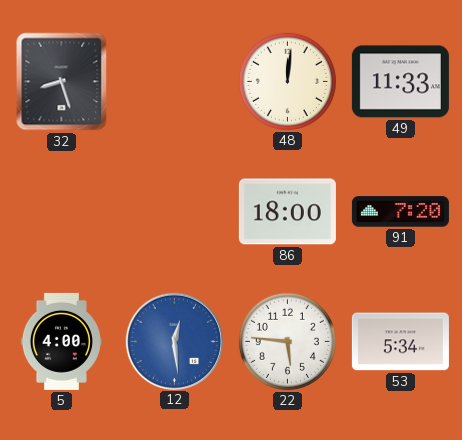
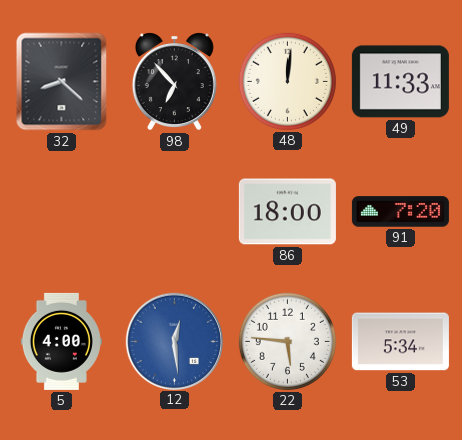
32: 8:27 -> 8:22
98: none -> 6:53
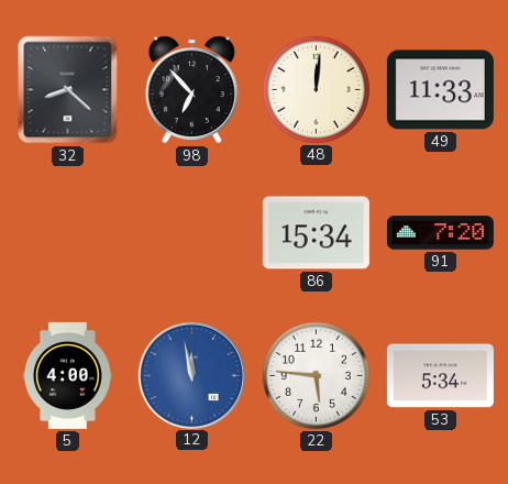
86: 18:00 -> 15:34
12: 12:29 -> 11:58
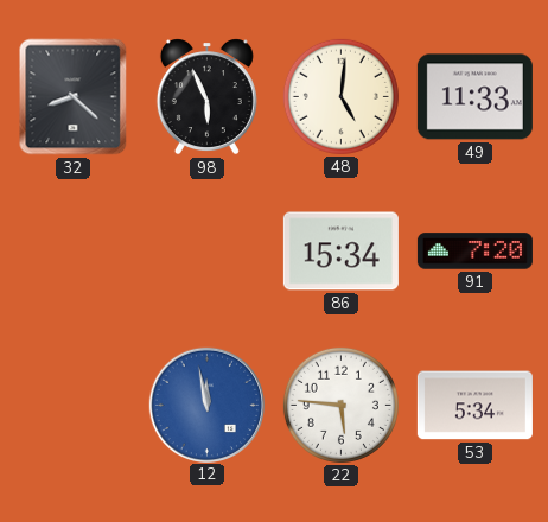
98: 6:53 -> 5:56
48: 12:01 -> 5:01
5: 4:00 -> none
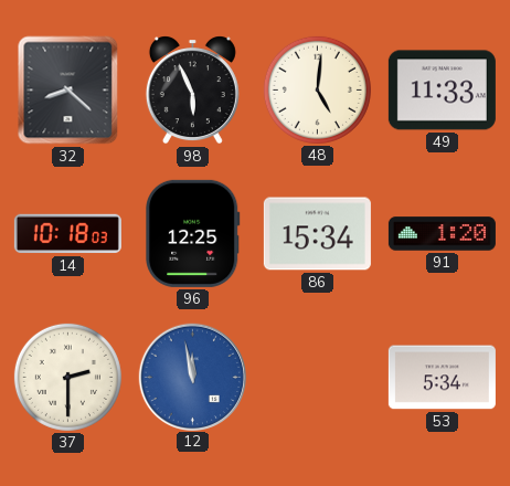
14: none -> 10:18
96: none -> 12:25
91: 7:20 -> 1:20
37: none -> 2:30
22: 5:46 -> none
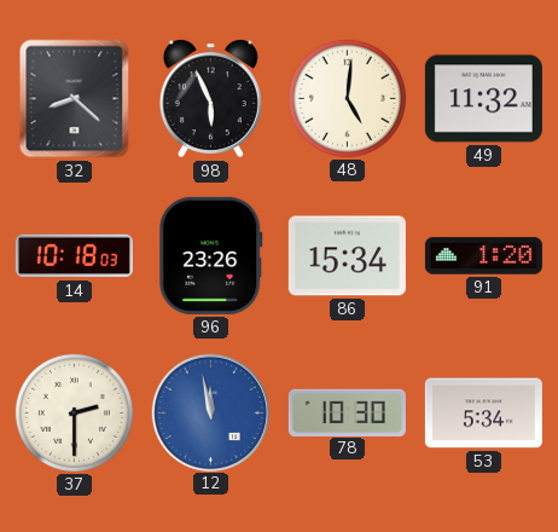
49: 11:33 -> 11:32
96: 12:25 -> 23:26
78: none -> 10:30
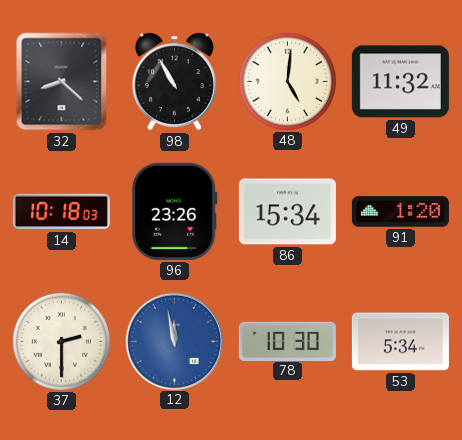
98: 5:56 -> 10:55
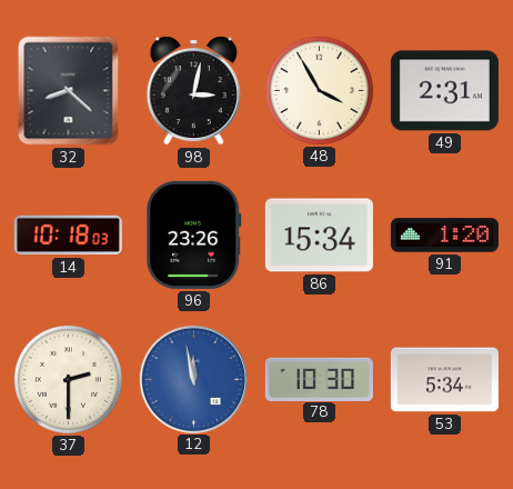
98: 10:55 -> 3:02
48: 5:01 -> 3:55
49: 11:32 -> 2:31
